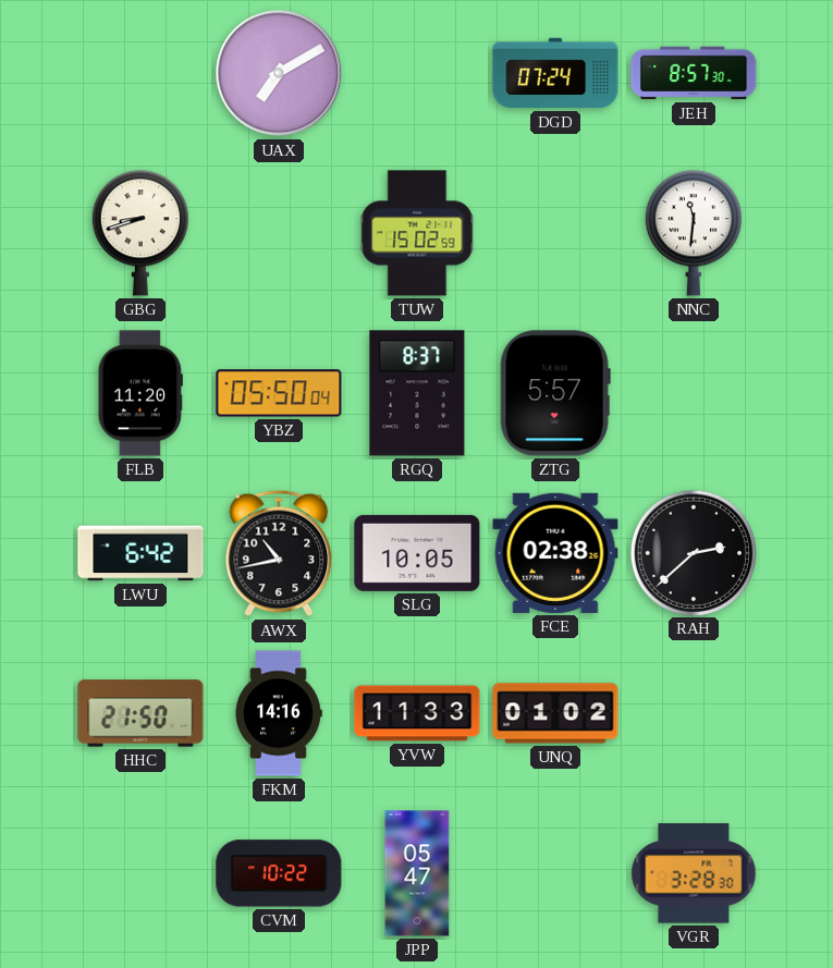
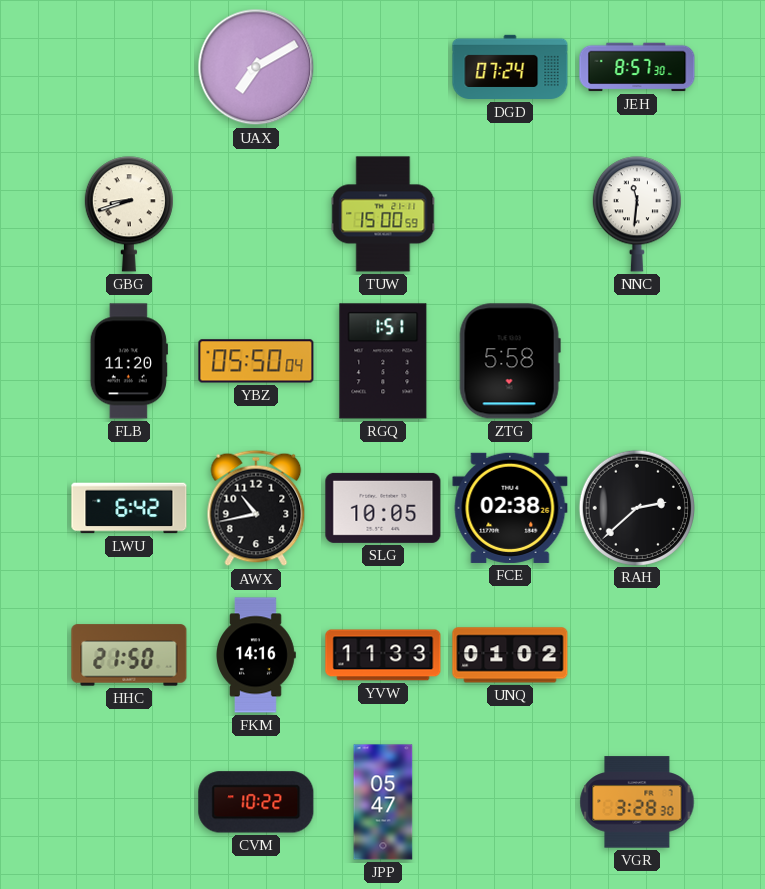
TUW: 15:02 -> 15:00
RGQ: 8:37 -> 1:51
ZTG: 5:57 -> 5:58
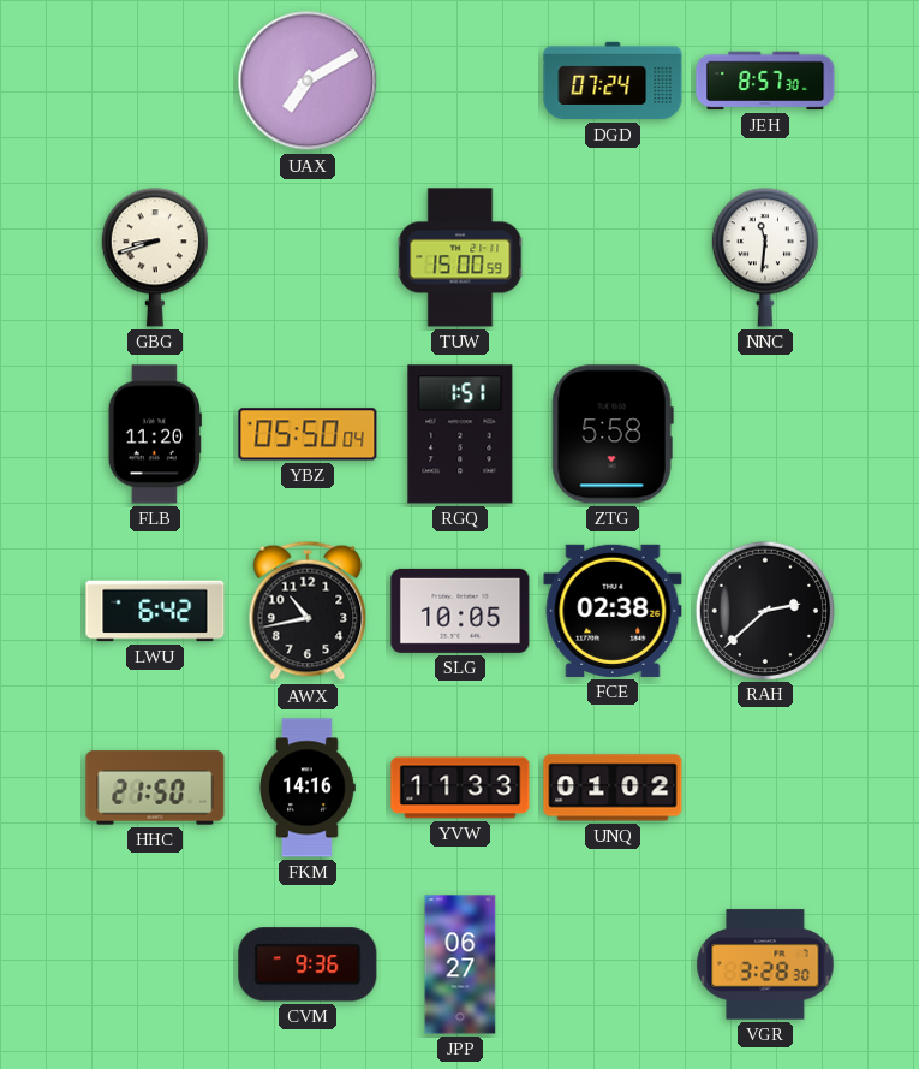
CVM: 10:22 -> 9:36
JPP: 05:47 -> 06:27
